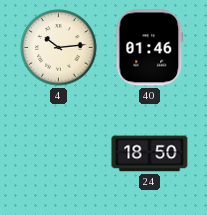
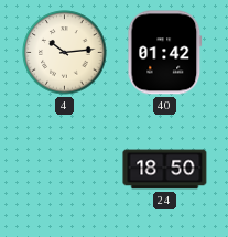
40: 01:46 -> 01:42
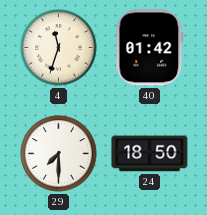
4: 10:14 -> 11:33
29: none -> 7:30
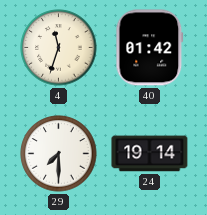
24: 18:50 -> 19:14
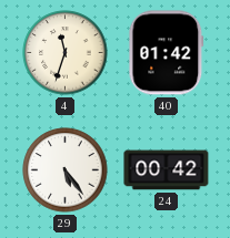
29: 7:30 -> 5:24
24: 19:14 -> 00:42
